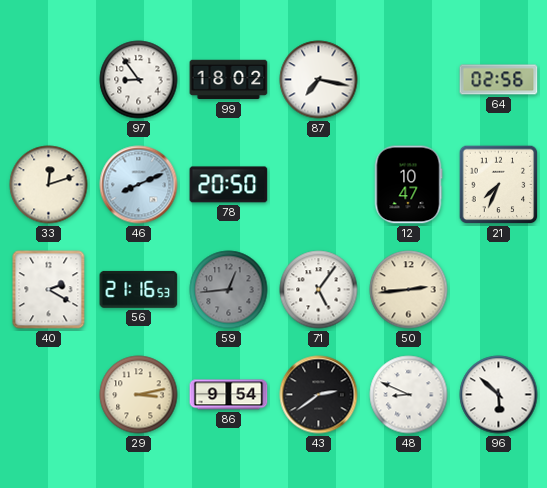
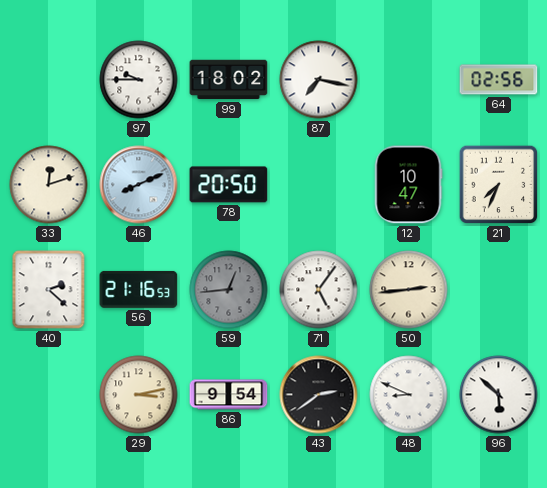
97: 8:54 -> 9:45
40: 2:20 -> 2:22
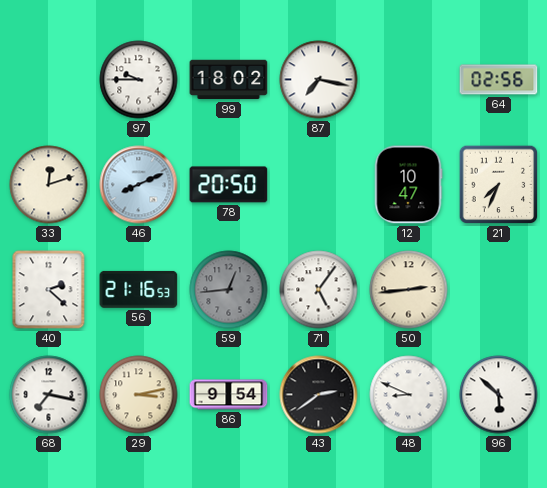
68: none -> 7:17
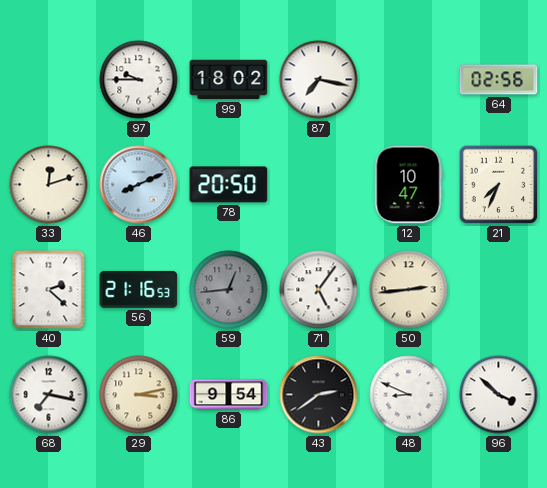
96: 5:52 -> 3:52
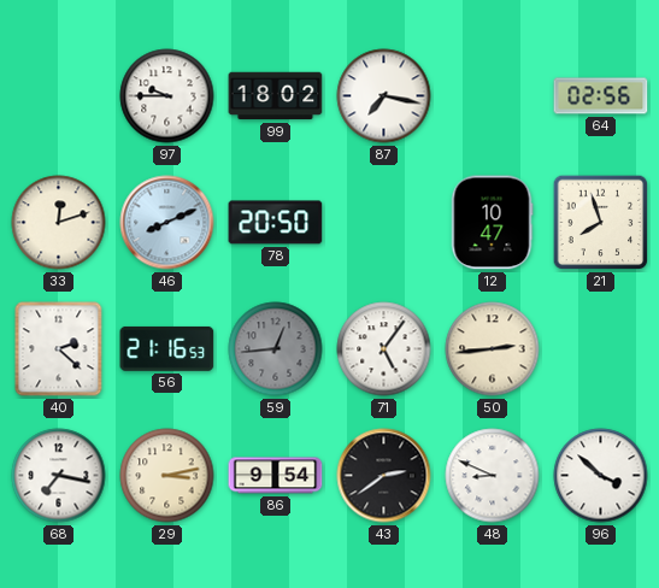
21: 7:34 -> 7:57
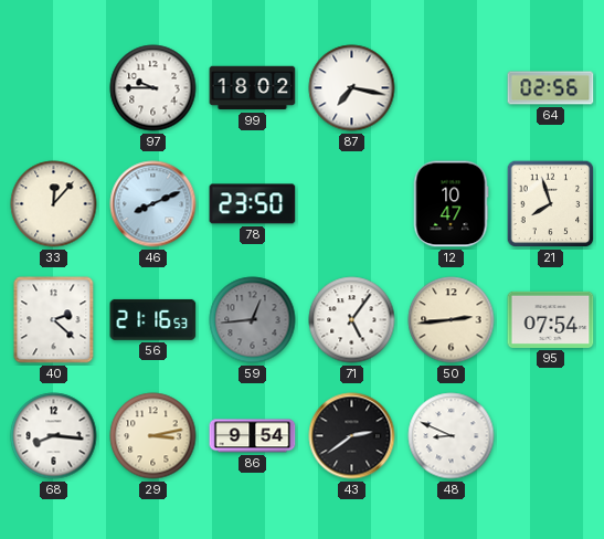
33: 12:12 -> 12:07
78: 20:50 -> 23:50
95: none -> 07:54
68: 7:17 -> 8:16
96: 3:52 -> none
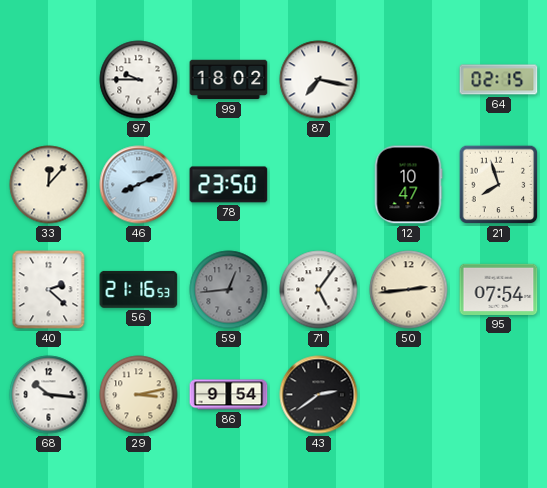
64: 02:56 -> 02:15
68: 8:16 -> 10:16
48: 8:49 -> none
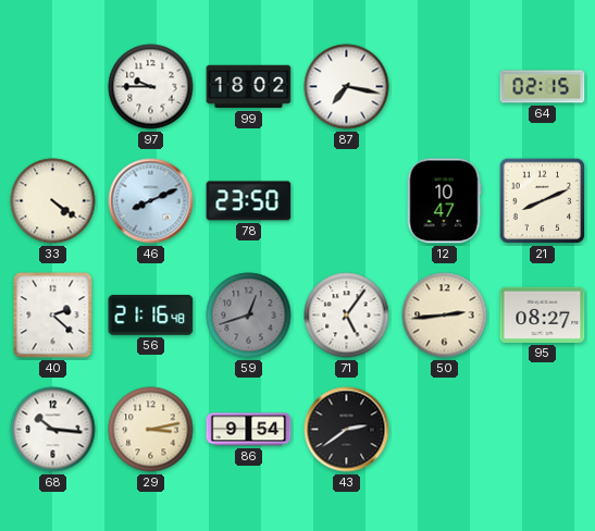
33: 12:07 -> 4:21
21: 7:57 -> 8:11
56: 21:16:53 -> 21:16:48
59: 12:44 -> 12:42
95: 07:54 -> 08:27
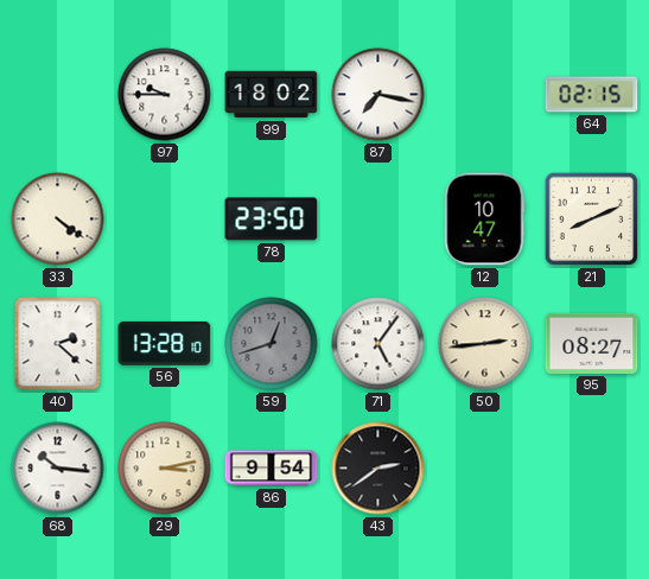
46: 8:11 -> none
56: 21:16 -> 13:28
